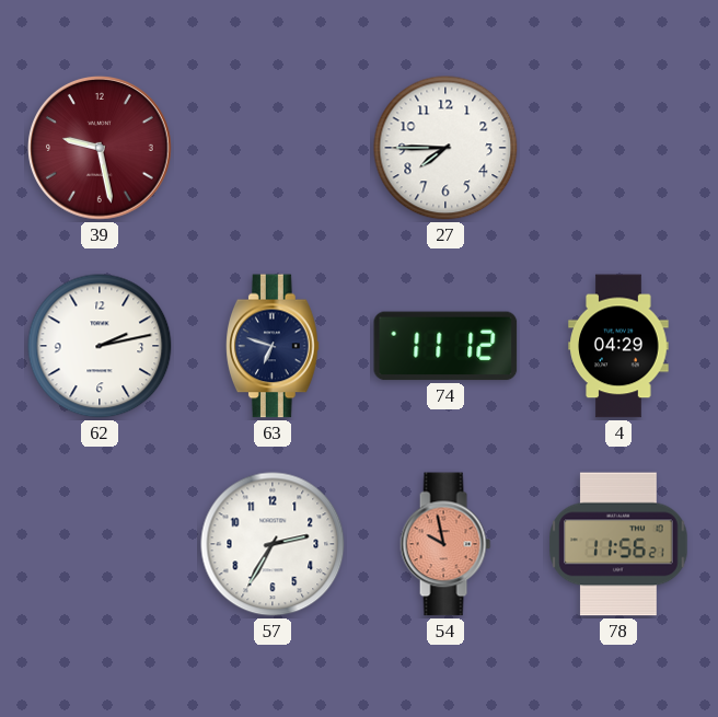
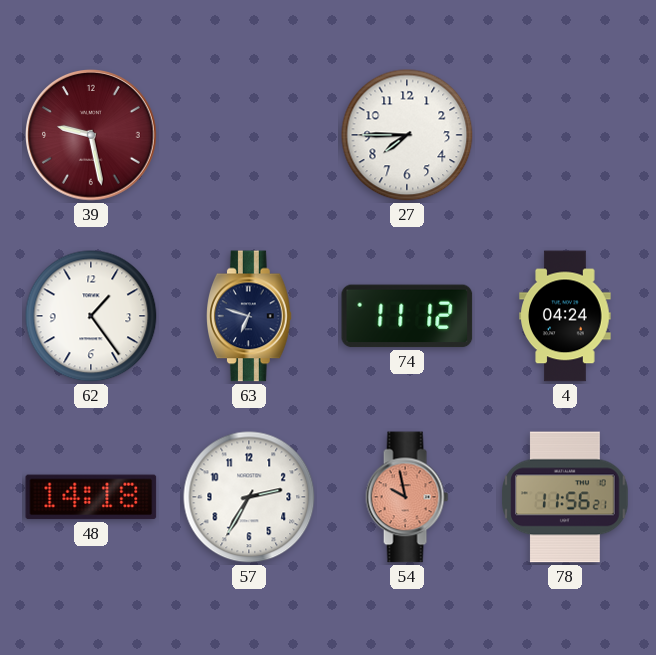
62: 2:13 -> 1:24
4: 04:29 -> 04:24
48: none -> 14:18
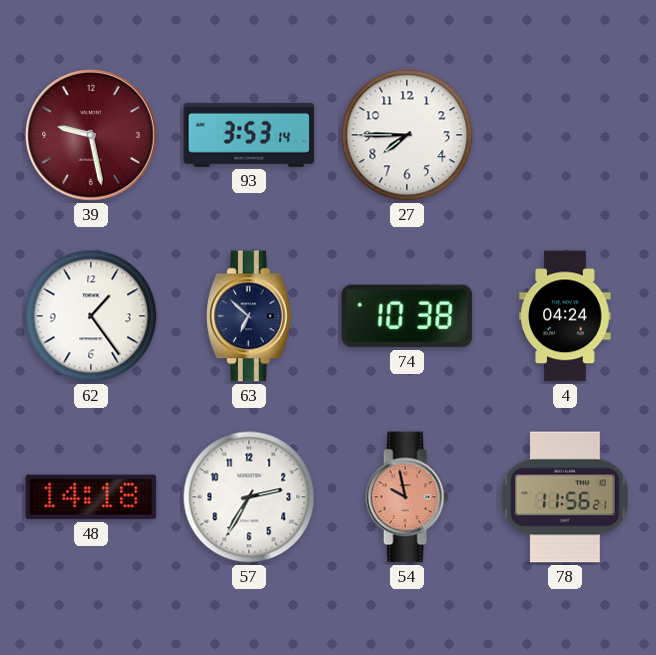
93: none -> 3:53
63: 6:48 -> 6:52
74: 11:12 -> 10:38
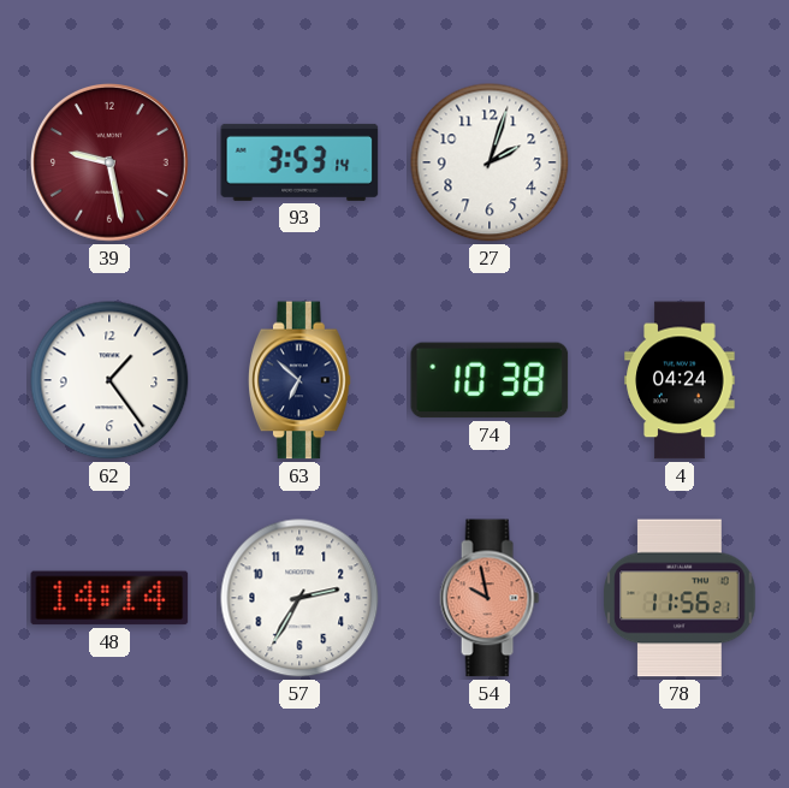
27: 7:45 -> 2:03
48: 14:18 -> 14:14
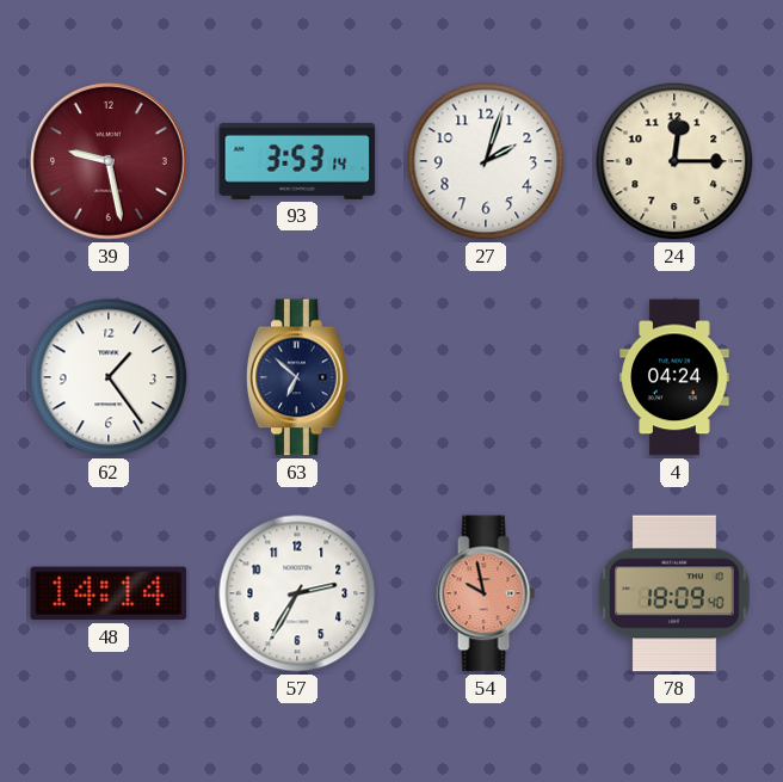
24: none -> 12:15
74: 10:38 -> none
78: 11:56 -> 18:09
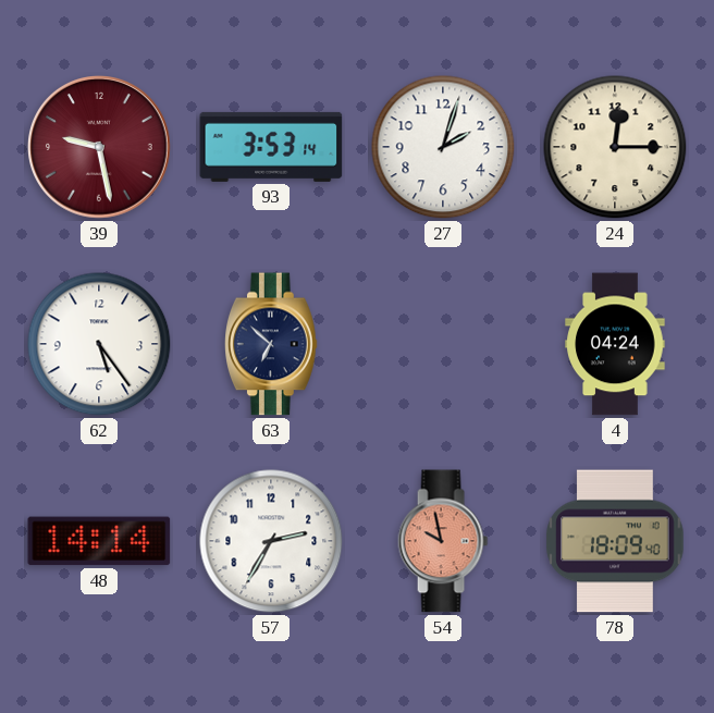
62: 1:24 -> 5:24
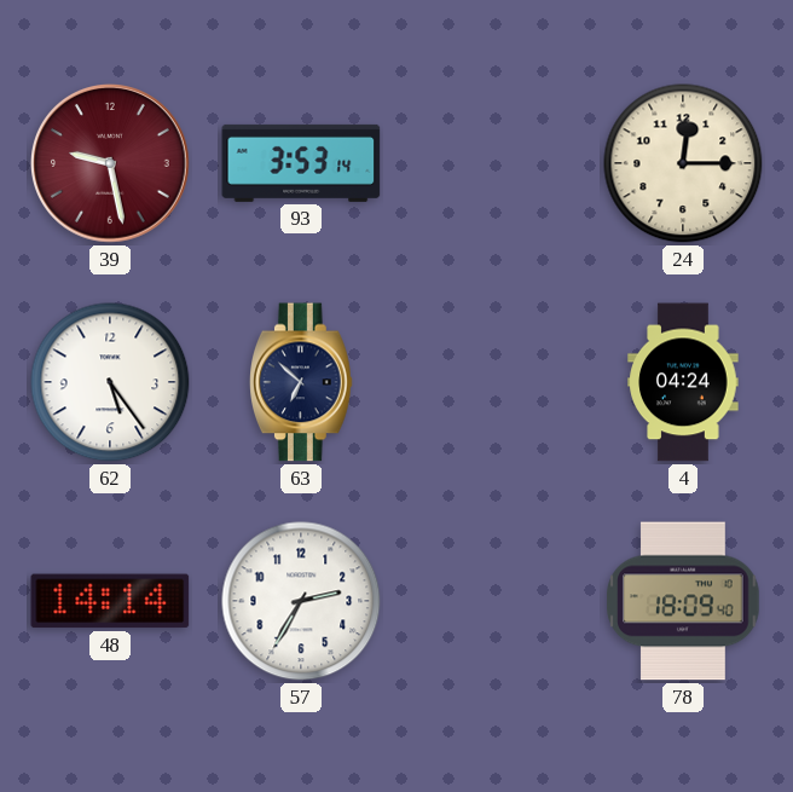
27: 2:03 -> none
54: 9:58 -> none
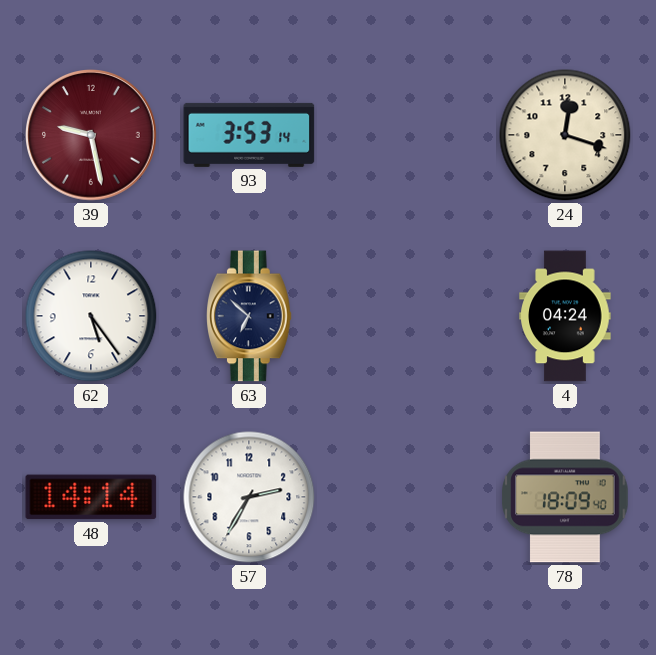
24: 12:15 -> 12:18
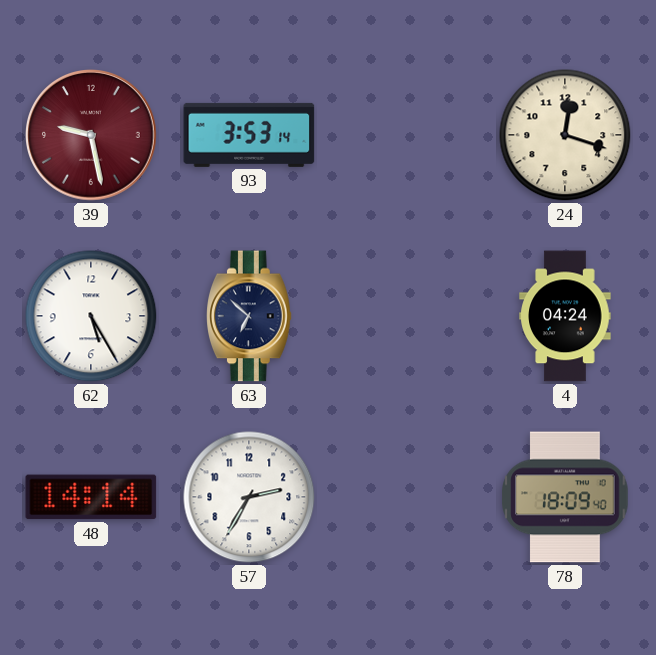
62: 5:24 -> 5:25
